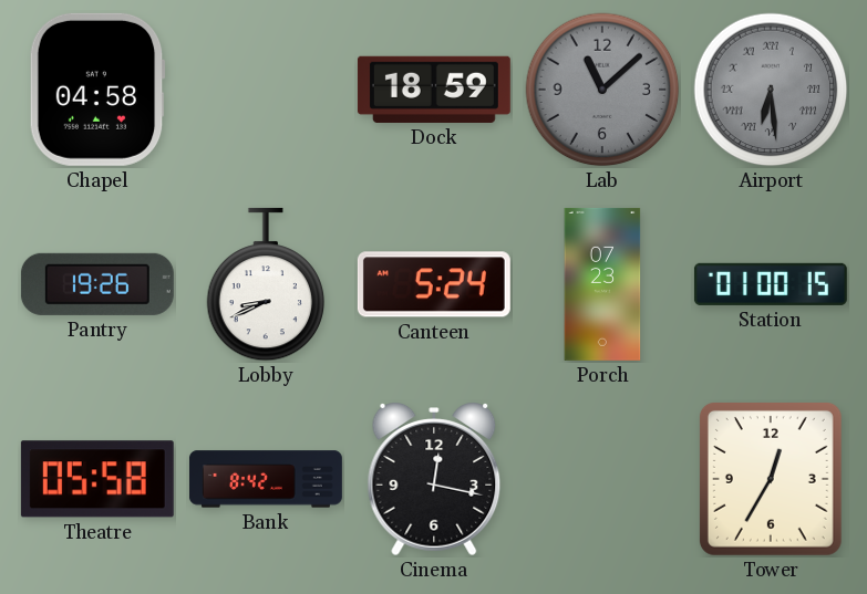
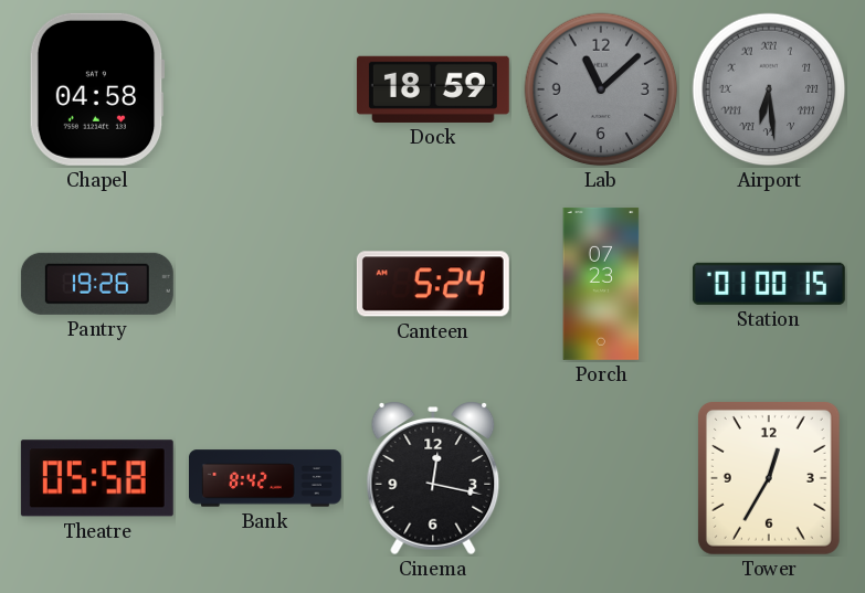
Lobby: 8:41 -> none
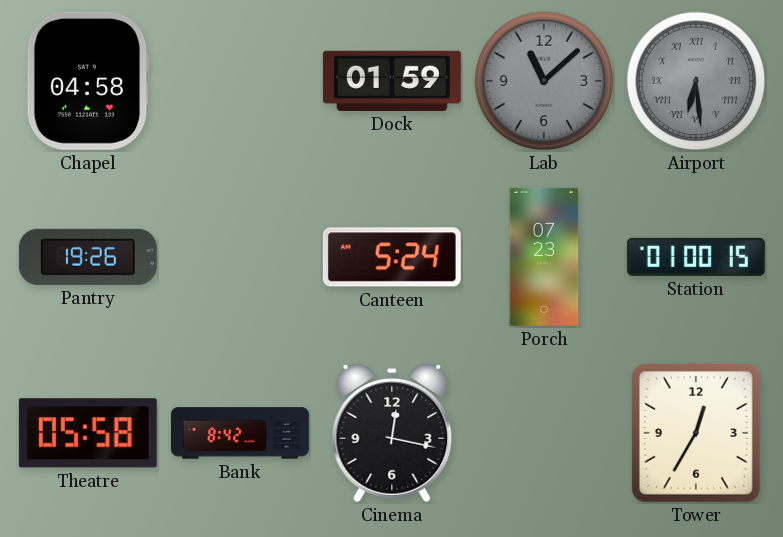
Dock: 18:59 -> 01:59
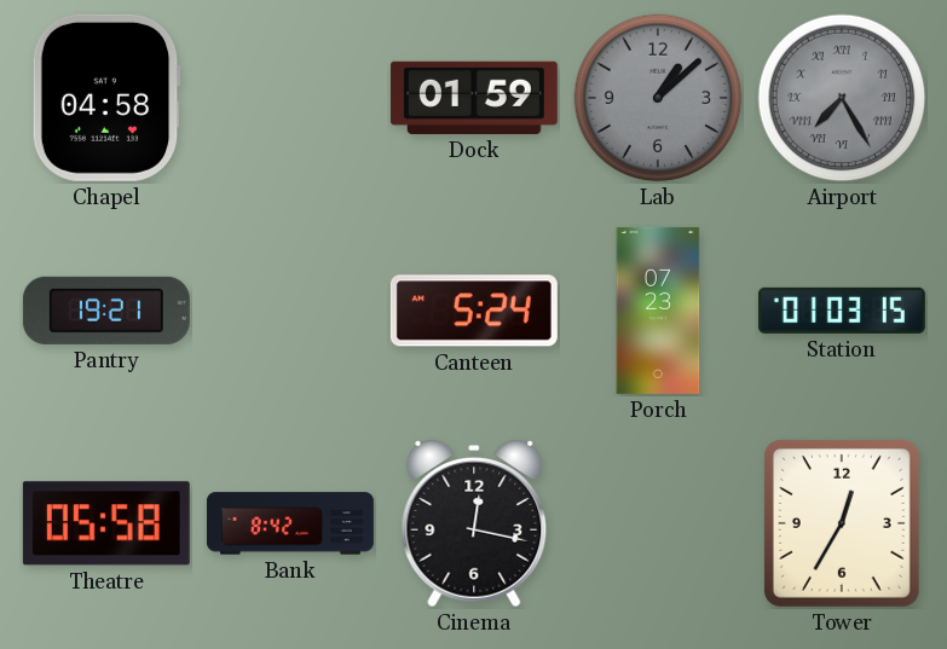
Lab: 11:08 -> 1:08
Airport: 6:29 -> 7:25
Pantry: 19:26 -> 19:21
Station: 01:00 -> 01:03
